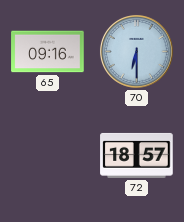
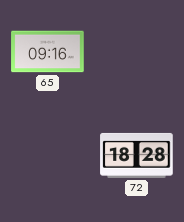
70: 6:30 -> none
72: 18:57 -> 18:28
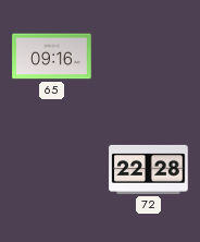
72: 18:28 -> 22:28
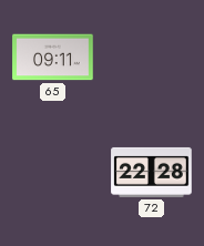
65: 09:16 -> 09:11
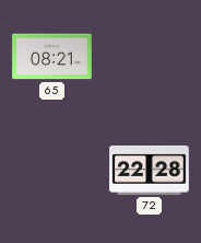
65: 09:11 -> 08:21
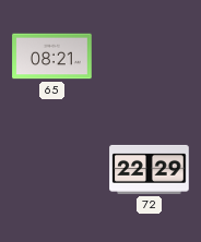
72: 22:28 -> 22:29
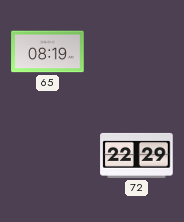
65: 08:21 -> 08:19
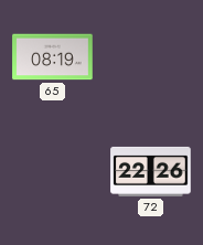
72: 22:29 -> 22:26
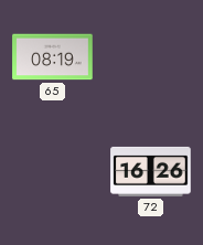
72: 22:26 -> 16:26
